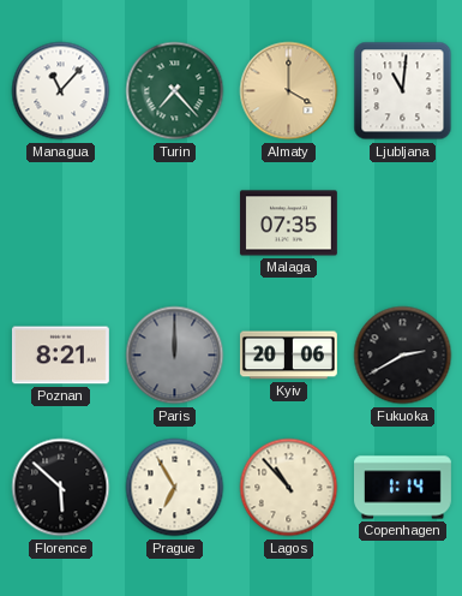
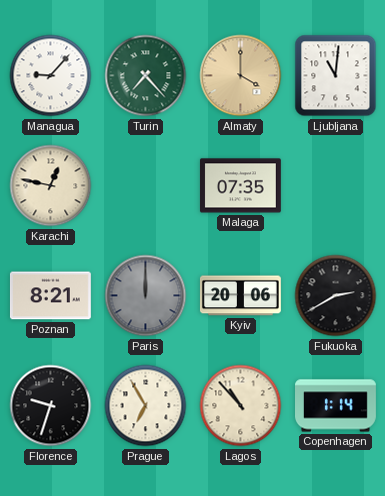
Managua: 11:07 -> 9:07
Karachi: none -> 12:47
Florence: 5:52 -> 9:33
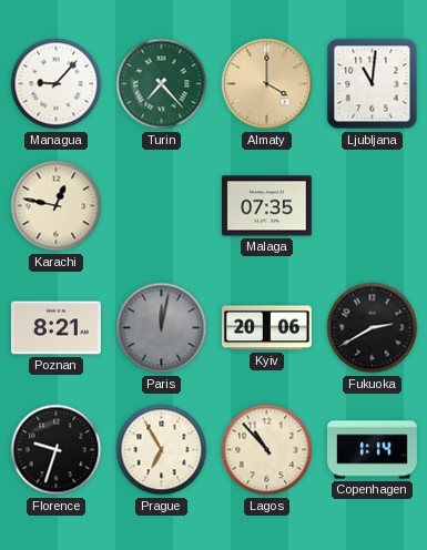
Paris: 12:00 -> 12:02
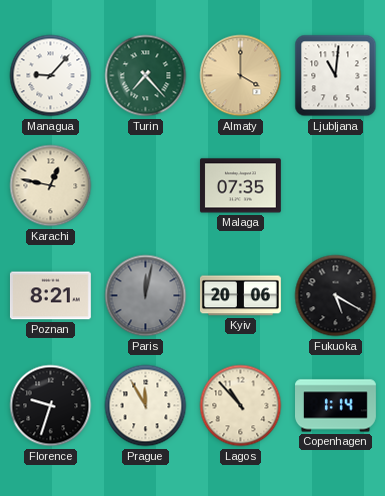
Fukuoka: 2:40 -> 5:20
Prague: 6:55 -> 11:55
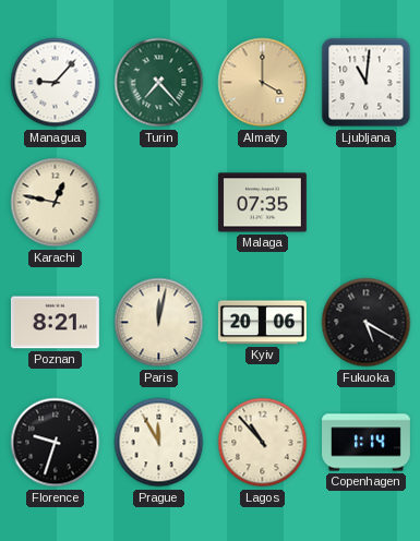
Paris dial: grey -> cream
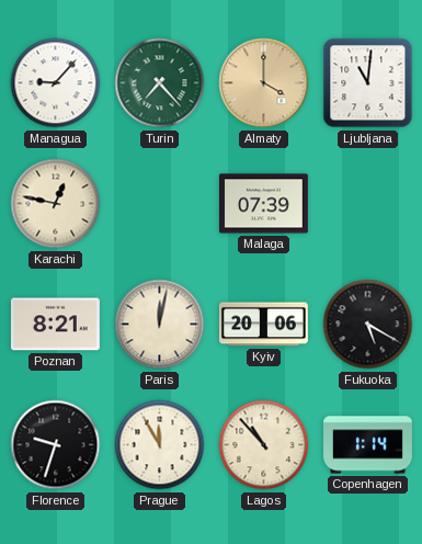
Malaga: 07:35 -> 07:39
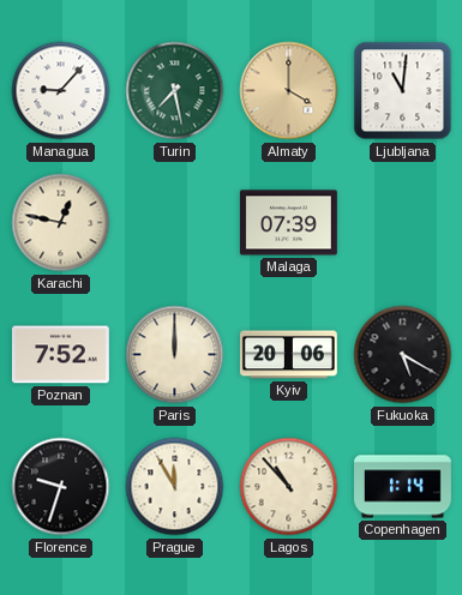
Turin: 7:23 -> 7:28
Poznan: 8:21 -> 7:52
Paris: 12:02 -> 12:00
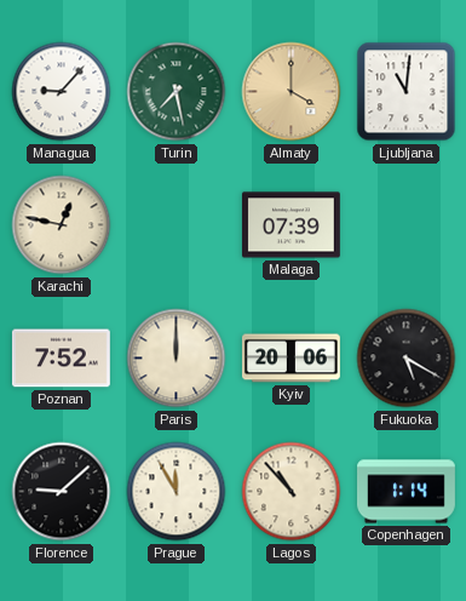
Florence: 9:33 -> 9:08
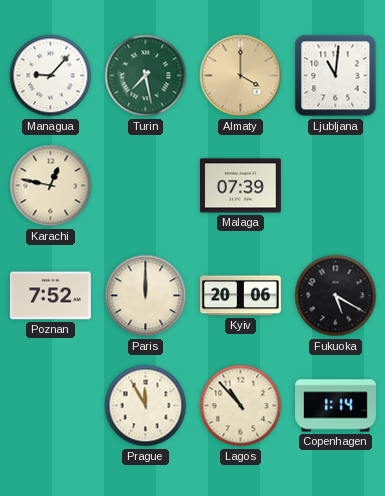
Florence: 9:08 -> none
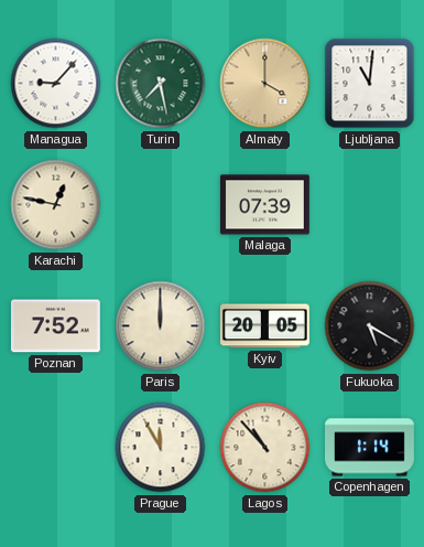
Kyiv: 20:06 -> 20:05
